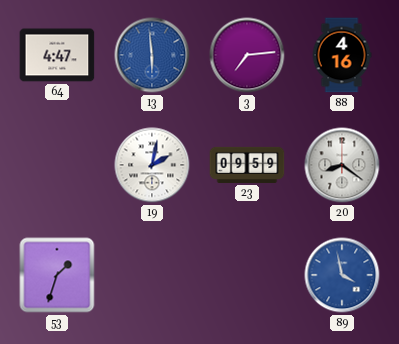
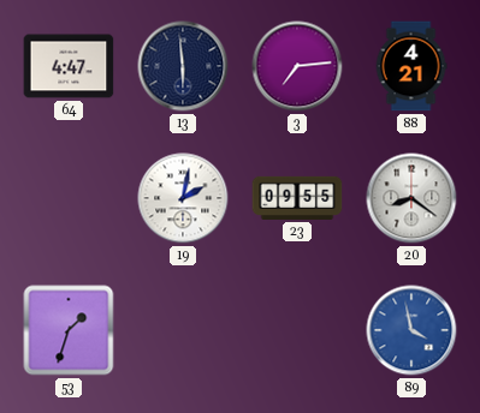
13 dial: blue -> navy
88: 4:16 -> 4:21
23: 09:59 -> 09:55
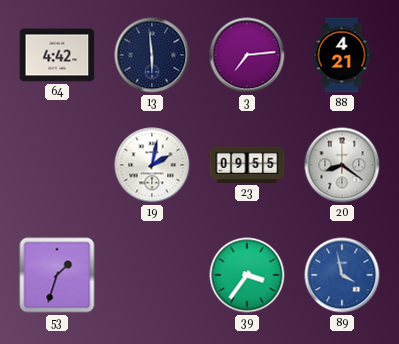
64: 4:47 -> 4:42
39: none -> 3:36
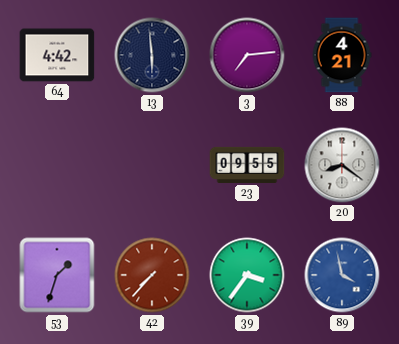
19: 2:02 -> none
42: none -> 7:37
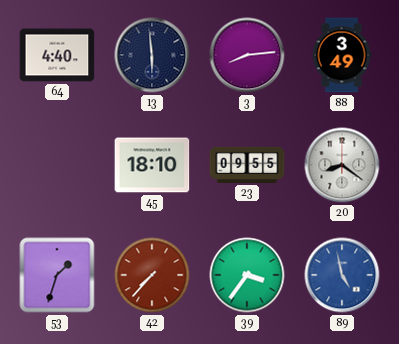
64: 4:42 -> 4:40
3: 7:14 -> 8:14
88: 4:21 -> 3:49
45: none -> 18:10
89: 3:58 -> 4:58
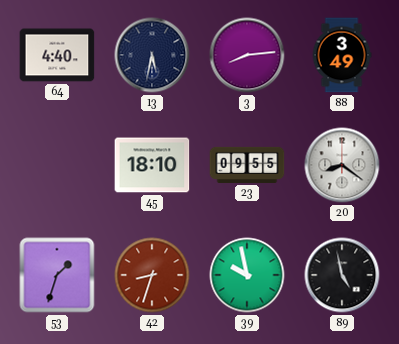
13: 5:59 -> 5:32
42: 7:37 -> 8:33
39: 3:36 -> 9:58
89 dial: blue -> black
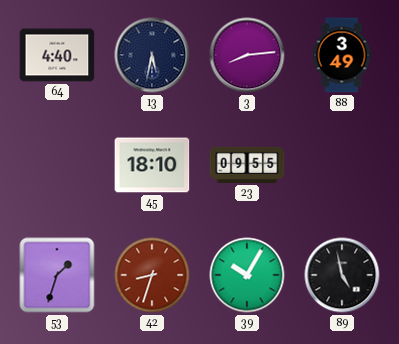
20: 8:21 -> none
39: 9:58 -> 10:05
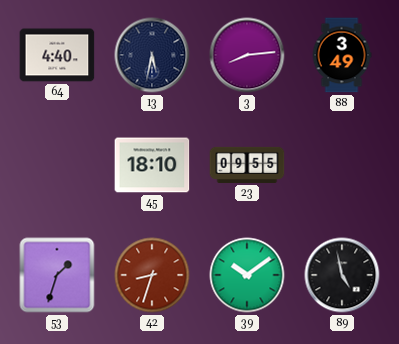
39: 10:05 -> 10:09
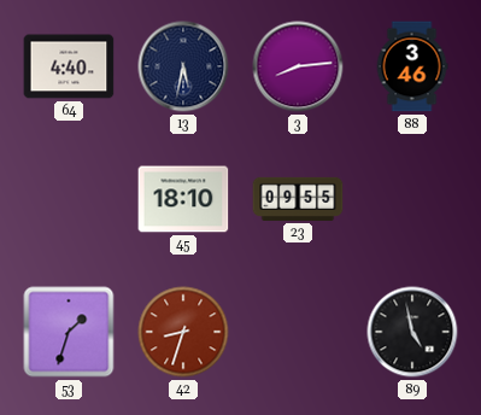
88: 3:49 -> 3:46
39: 10:09 -> none
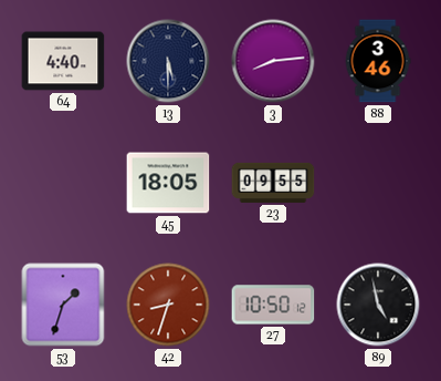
13: 5:32 -> 5:30
45: 18:10 -> 18:05
27: none -> 10:50
